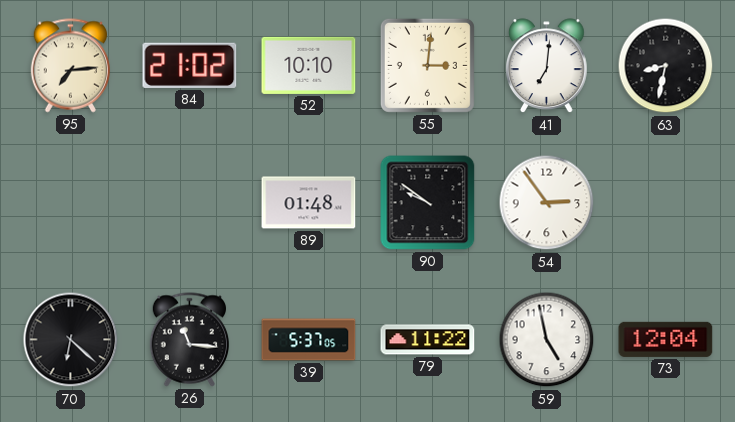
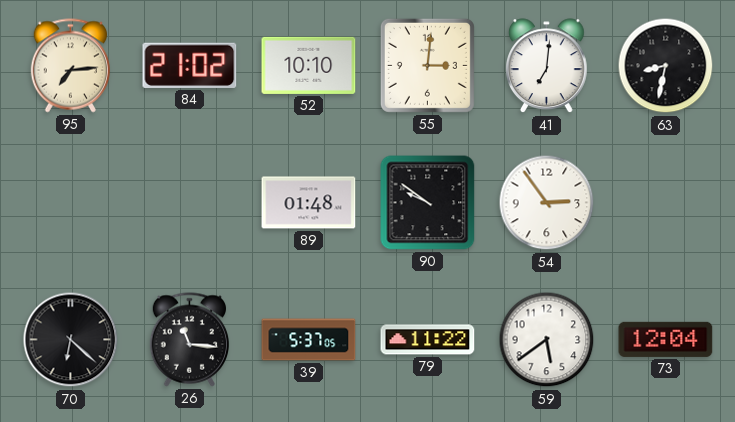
59: 4:58 -> 5:39
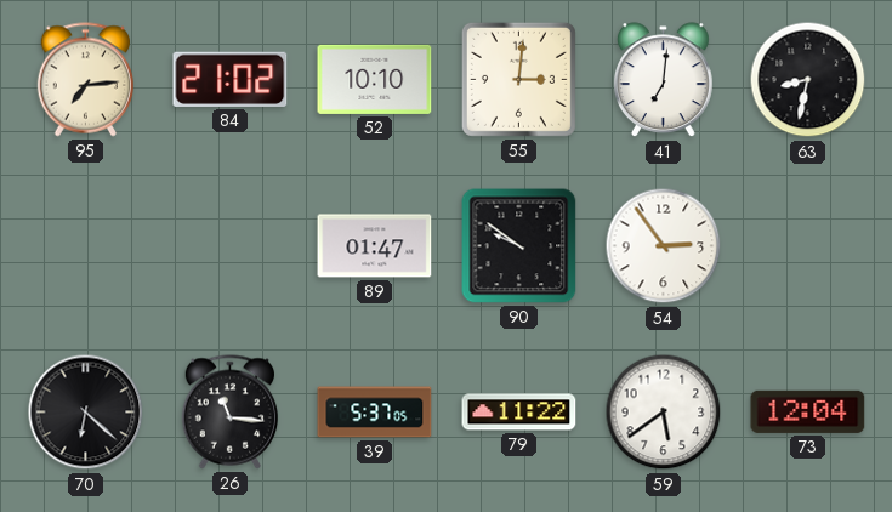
89: 01:48 -> 01:47
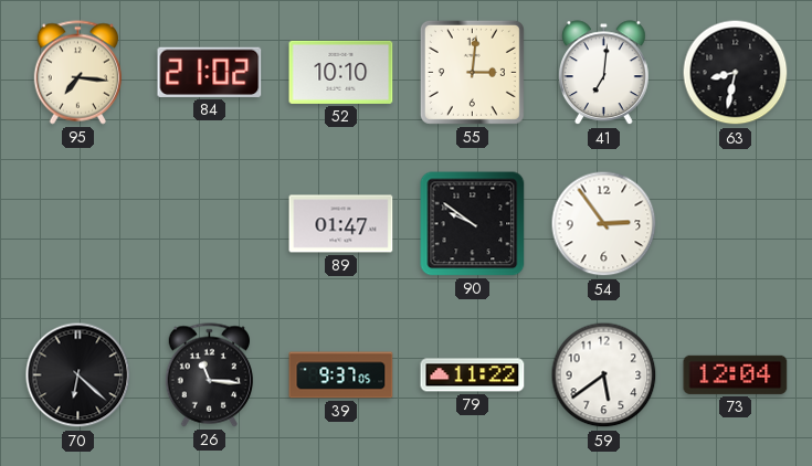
95: 7:14 -> 7:16
39: 5:37 -> 9:37
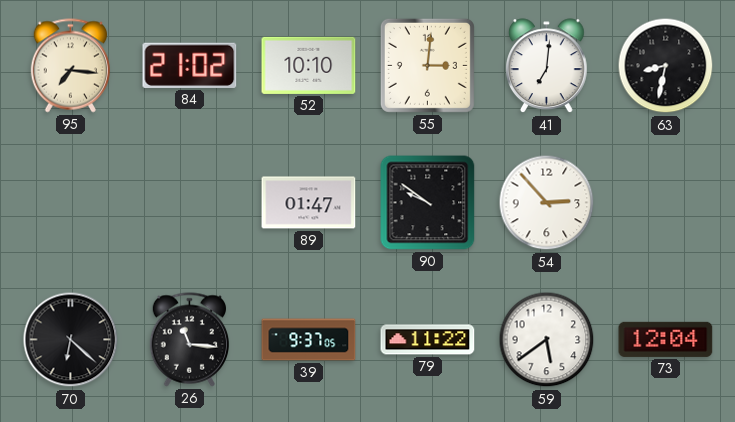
54: 2:54 -> 2:53
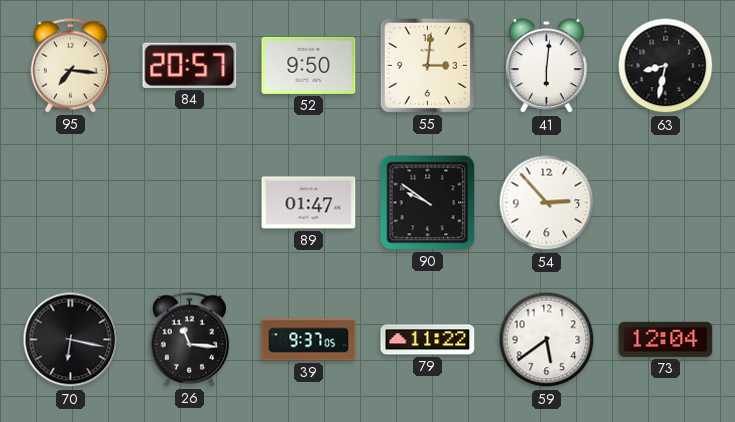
84: 21:02 -> 20:57
52: 10:10 -> 9:50
41: 7:01 -> 6:01
70: 6:22 -> 6:17
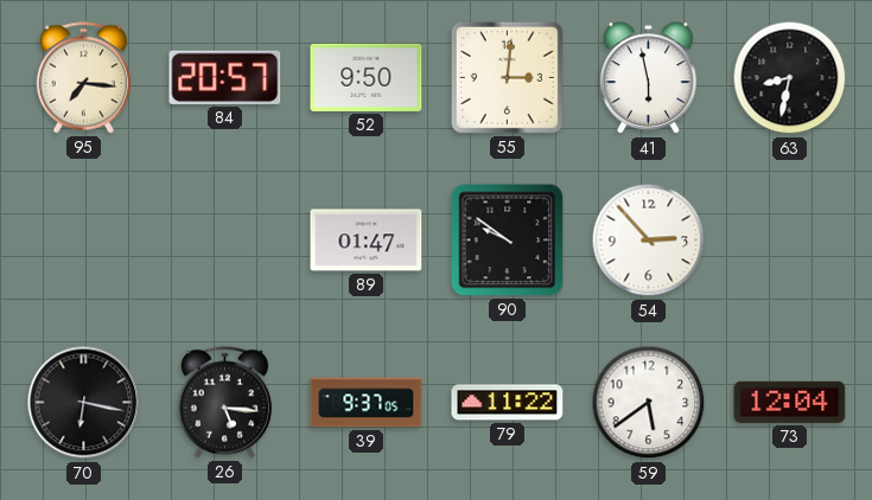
41: 6:01 -> 5:58
26: 11:16 -> 5:16
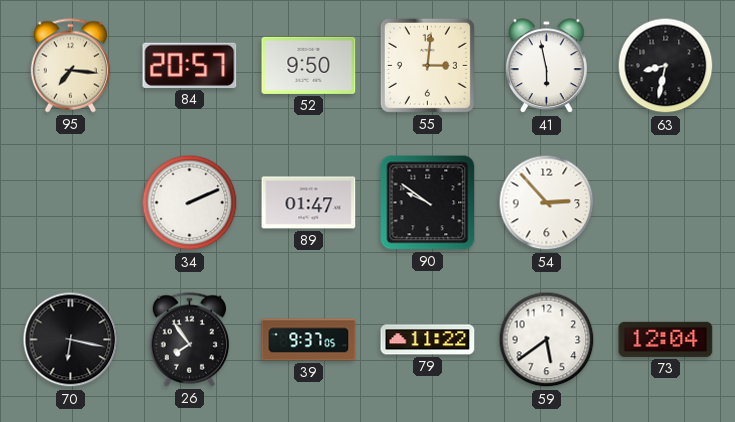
34: none -> 2:11
26: 5:16 -> 7:54
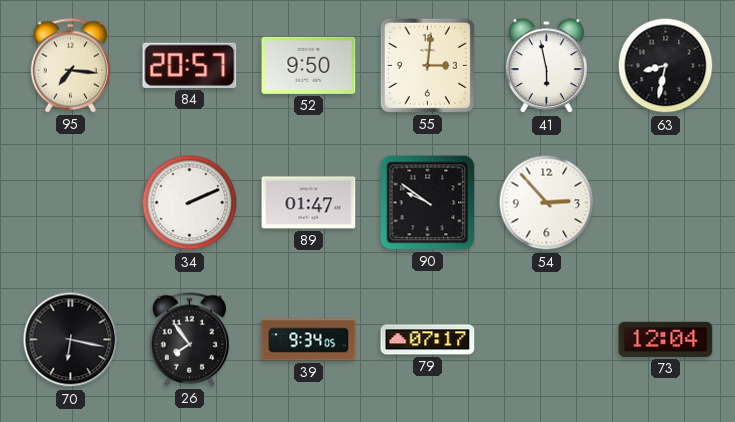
39: 9:37 -> 9:34
79: 11:22 -> 07:17
59: 5:39 -> none
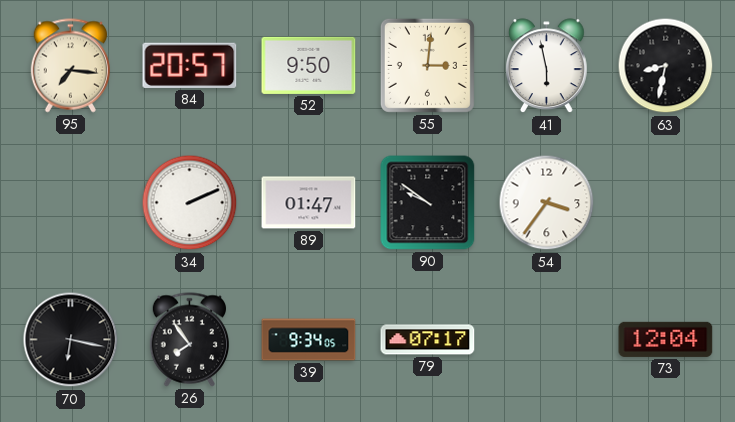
54: 2:53 -> 3:36
